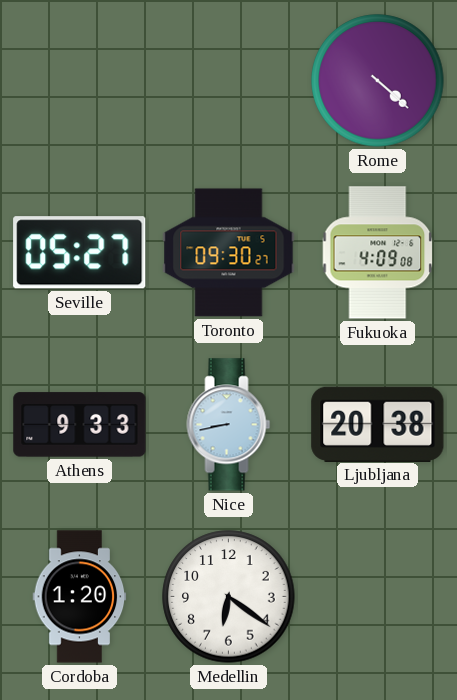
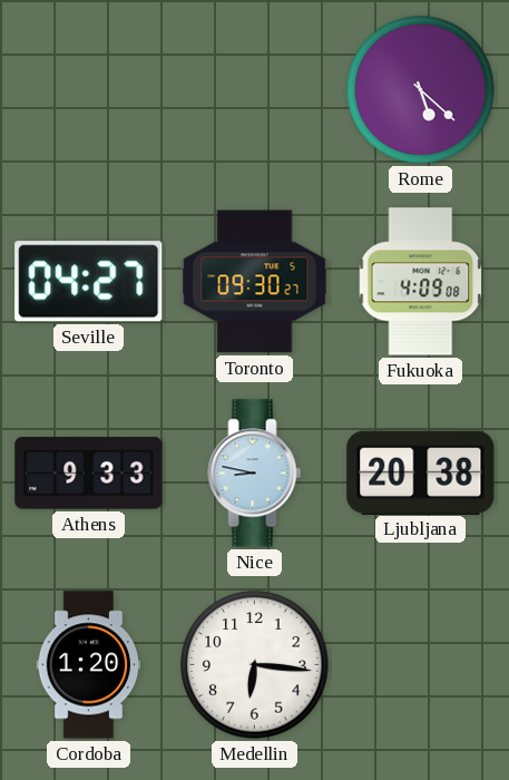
Rome: 4:22 -> 5:22
Seville: 05:27 -> 04:27
Nice: 8:43 -> 8:47
Medellin: 6:21 -> 6:16
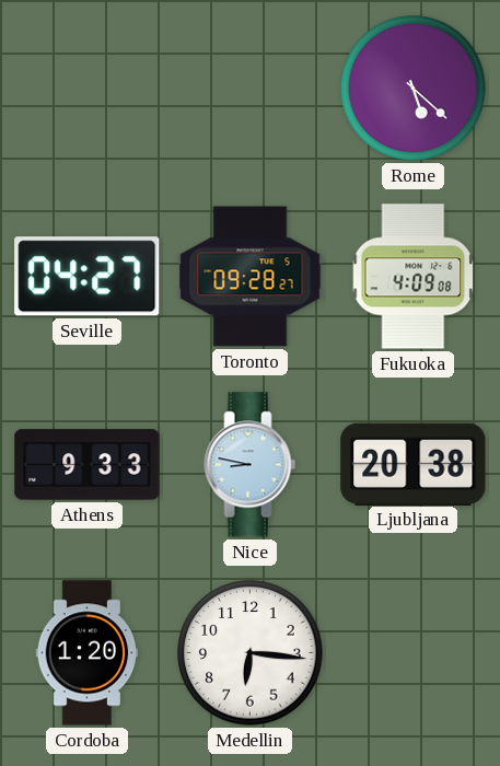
Toronto: 09:30 -> 09:28
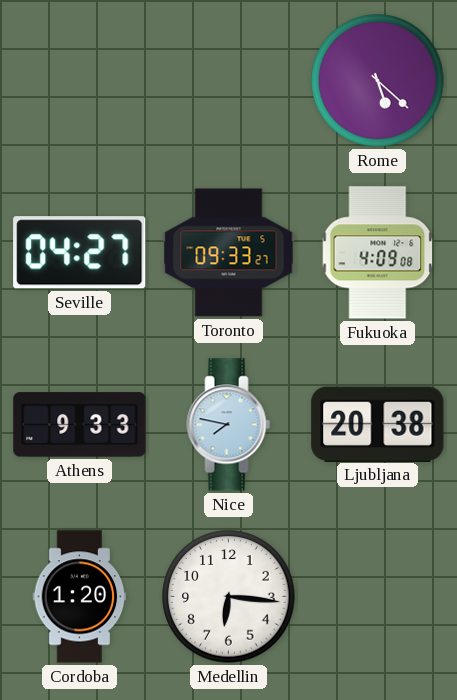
Toronto: 09:28 -> 09:33
Nice: 8:47 -> 7:47
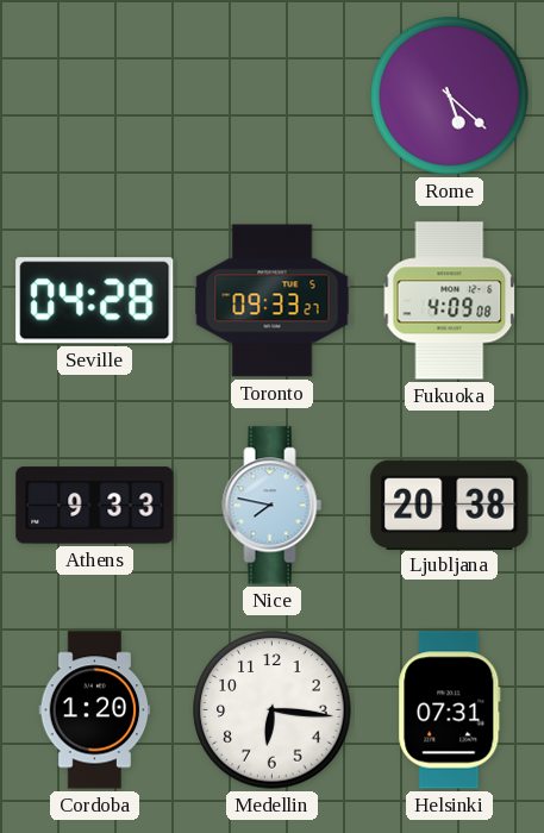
Seville: 04:27 -> 04:28
Helsinki: none -> 07:31
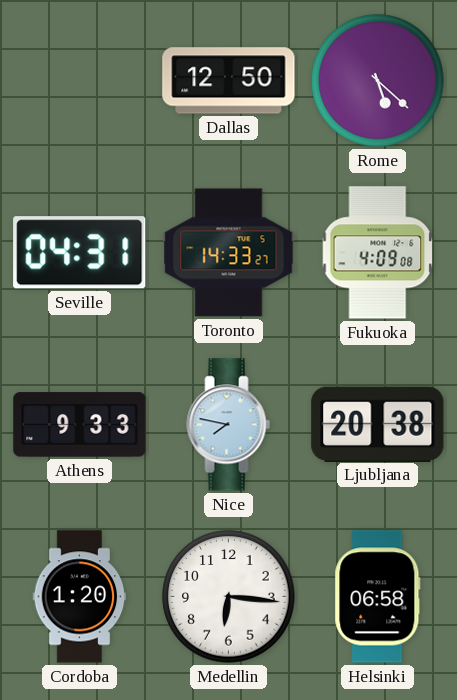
Dallas: none -> 12:50
Seville: 04:28 -> 04:31
Toronto: 09:33 -> 14:33
Helsinki: 07:31 -> 06:58
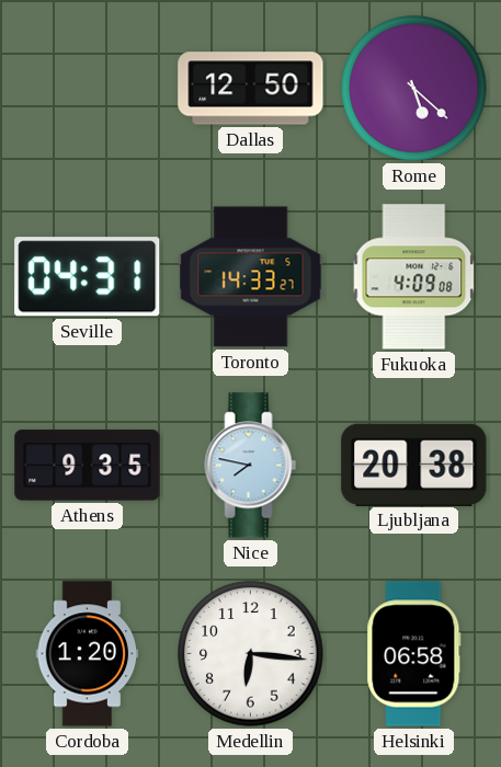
Athens: 9:33 -> 9:35
